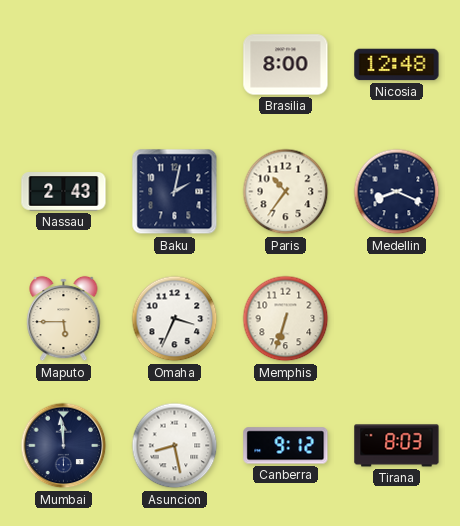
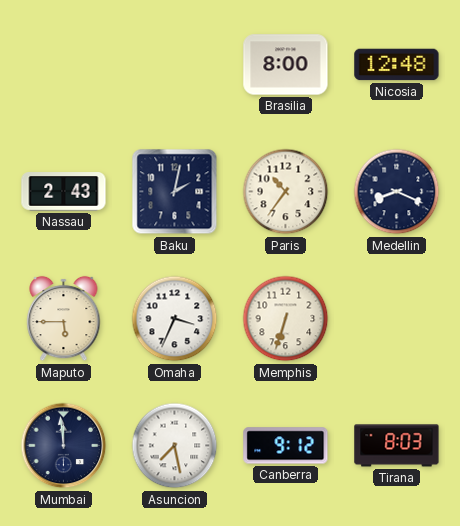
Asuncion: 8:28 -> 7:28
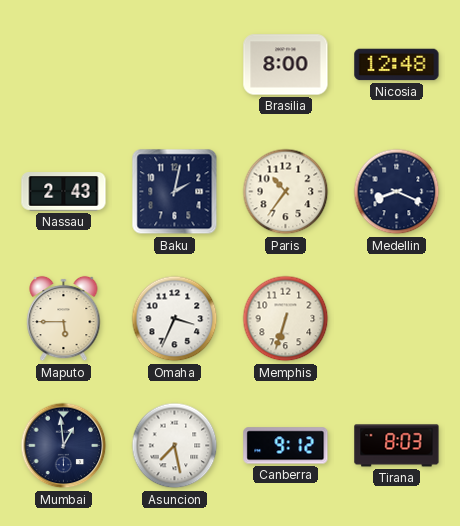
Mumbai: 11:59 -> 12:59
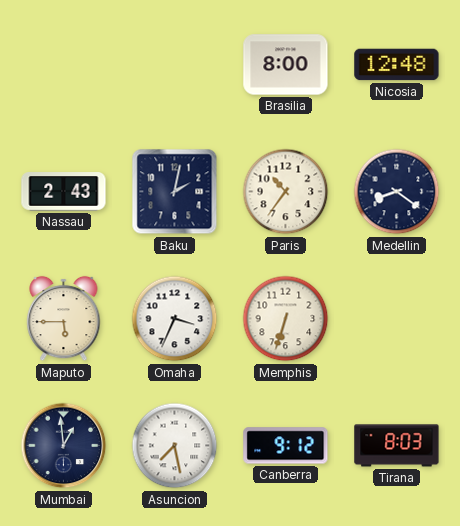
Medellin: 8:19 -> 8:21
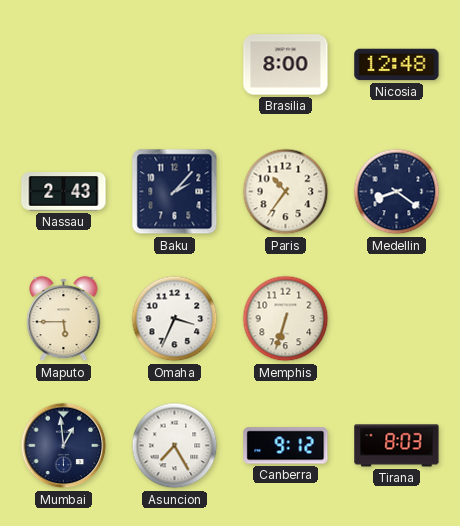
Baku: 2:02 -> 2:07
Asuncion: 7:28 -> 7:25
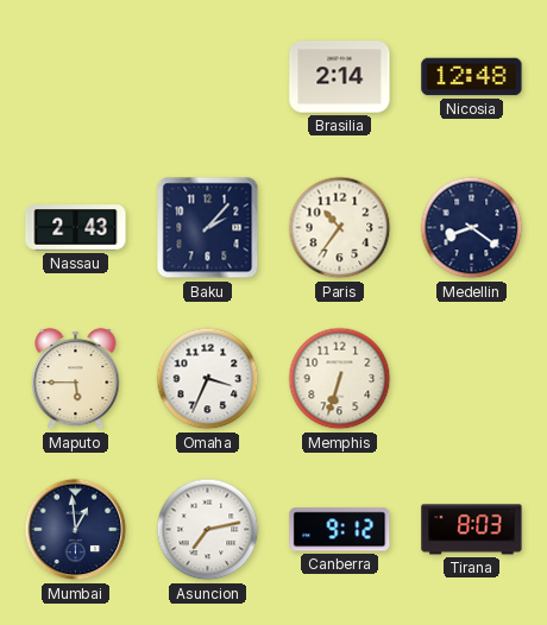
Brasilia: 8:00 -> 2:14
Asuncion: 7:25 -> 7:13
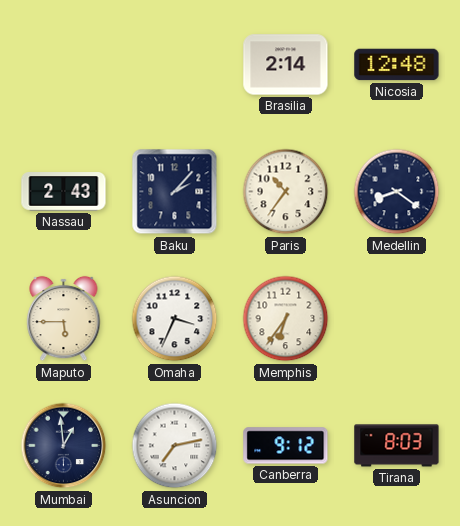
Memphis: 6:33 -> 6:36
